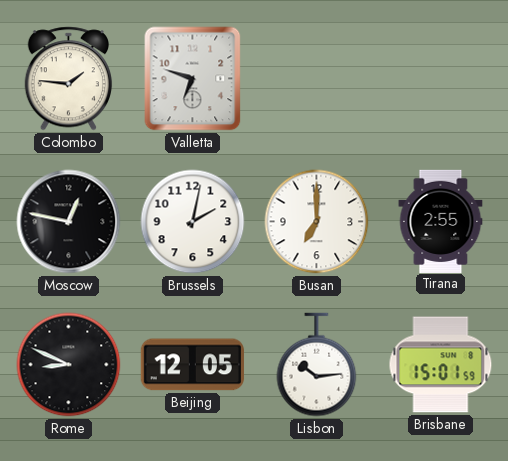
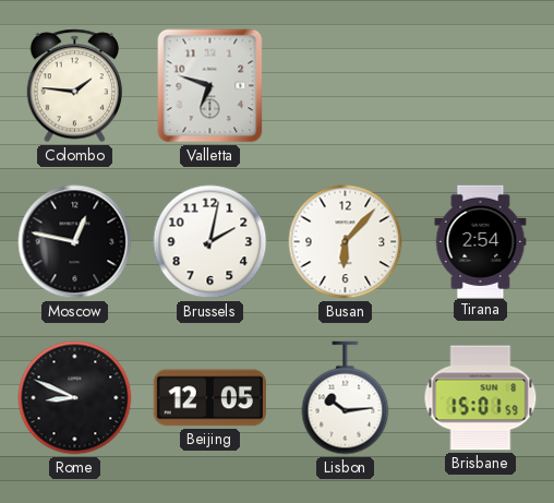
Busan: 7:00 -> 6:07
Tirana: 2:55 -> 2:54
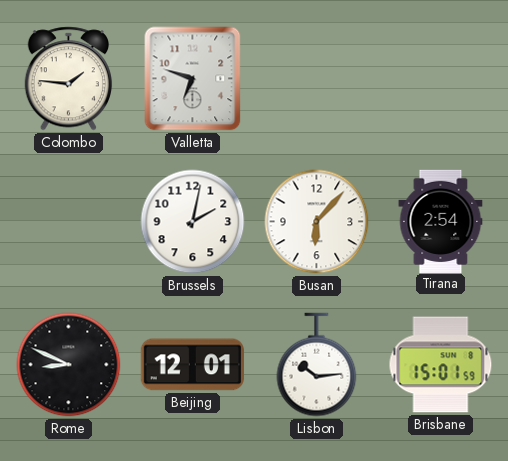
Moscow: 12:47 -> none
Beijing: 12:05 -> 12:01
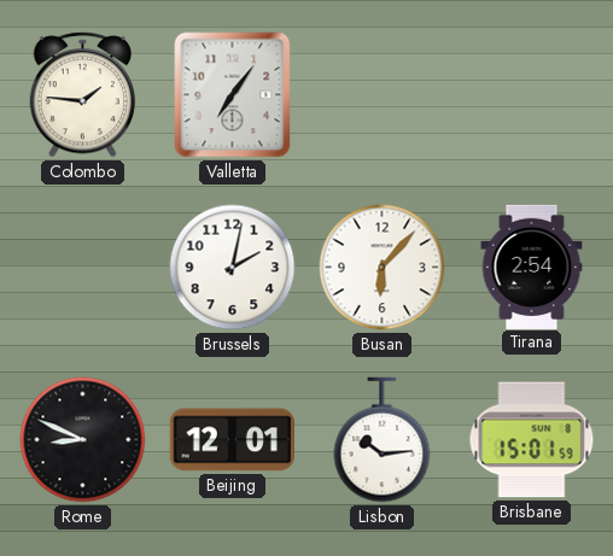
Valletta: 6:48 -> 7:06
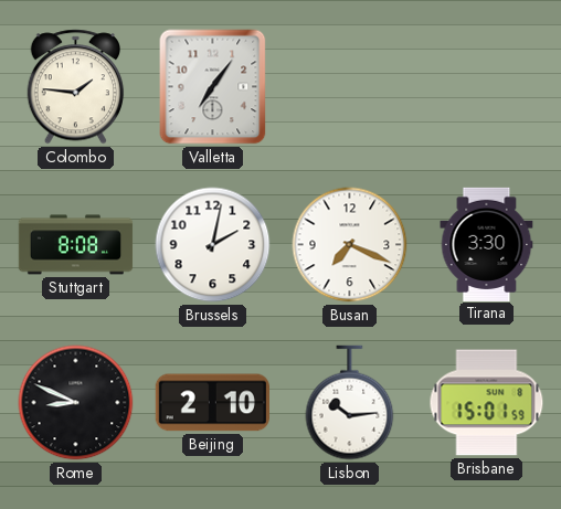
Stuttgart: none -> 8:08
Busan: 6:07 -> 7:19
Tirana: 2:54 -> 3:30
Beijing: 12:01 -> 2:10
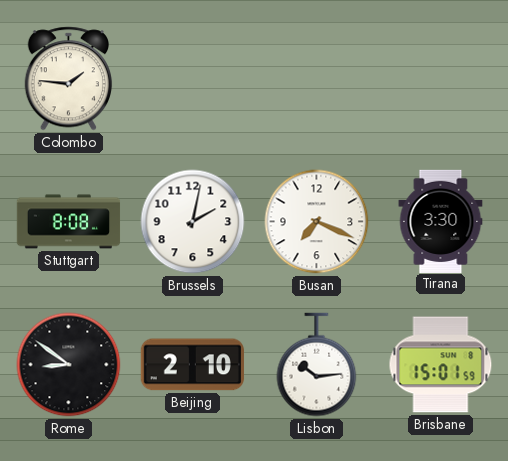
Valletta: 7:06 -> none
Rome: 8:49 -> 8:51
